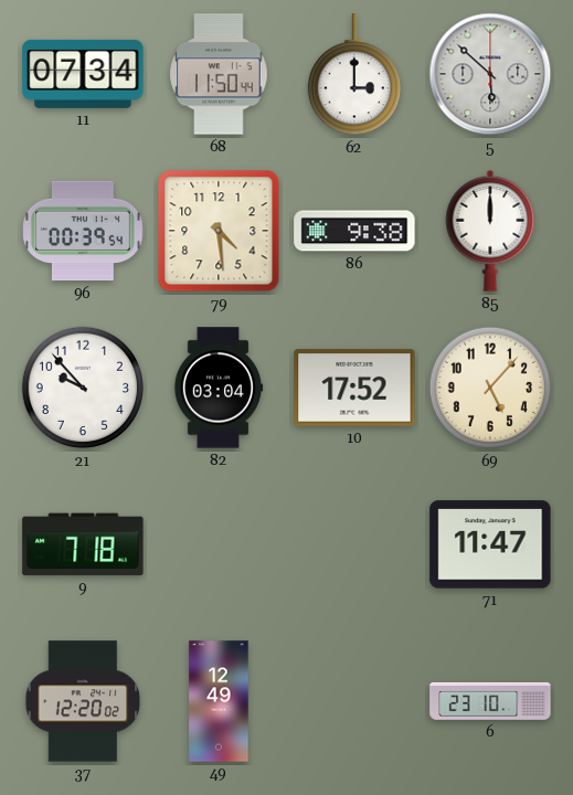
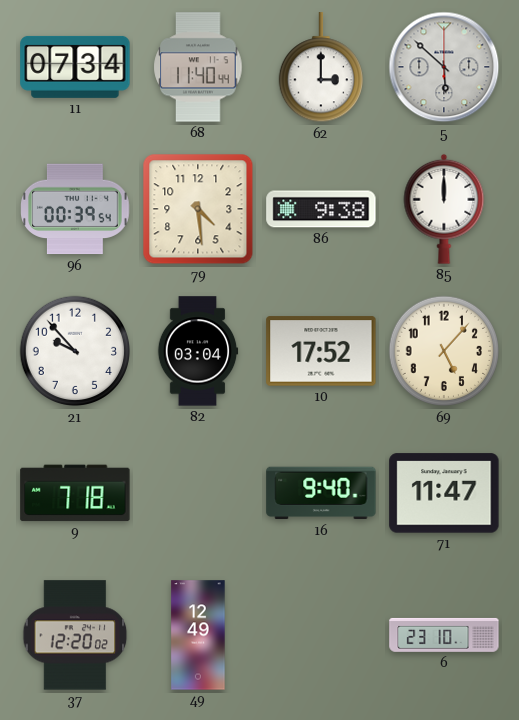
68: 11:50 -> 11:40
16: none -> 9:40
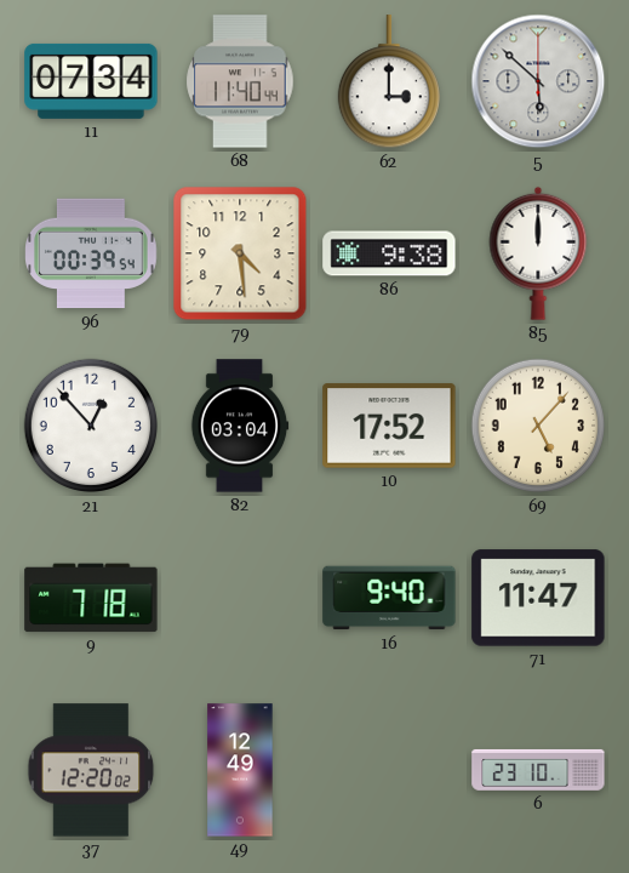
21: 9:53 -> 12:53
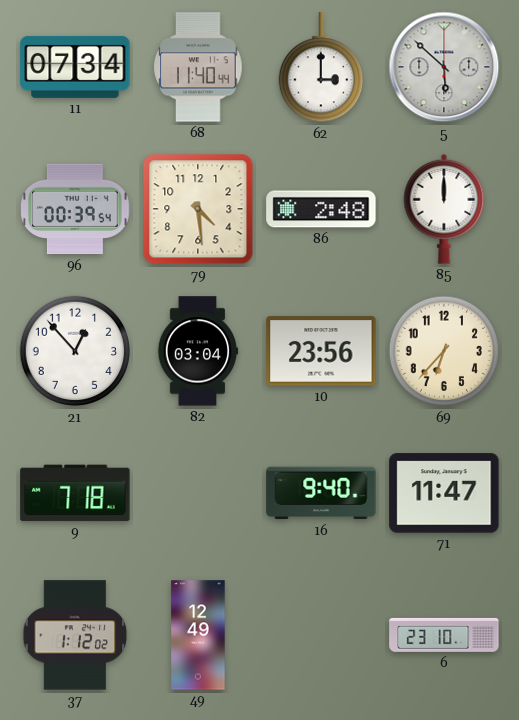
86: 9:38 -> 2:48
10: 17:52 -> 23:56
69: 5:07 -> 6:37
37: 12:20 -> 1:12
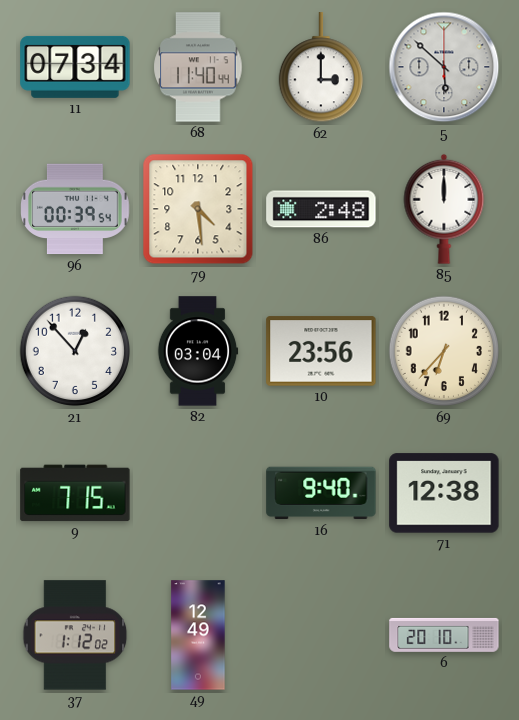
9: 7:18 -> 7:15
71: 11:47 -> 12:38
6: 23:10 -> 20:10
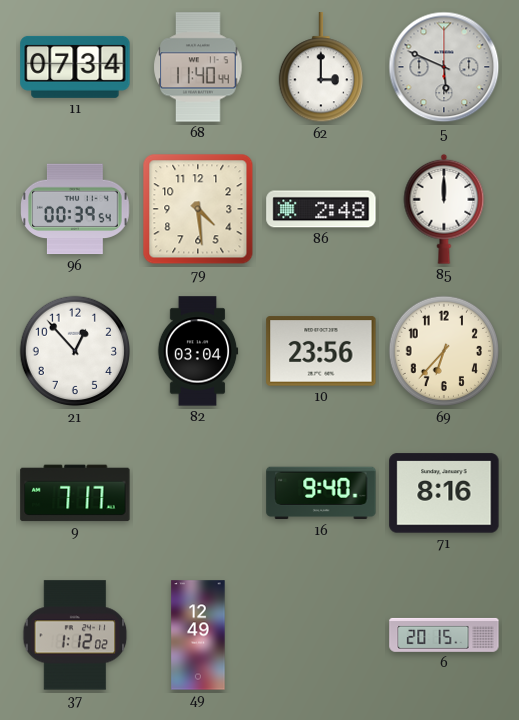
5: 5:52 -> 5:49
9: 7:15 -> 7:17
71: 12:38 -> 8:16
6: 20:10 -> 20:15
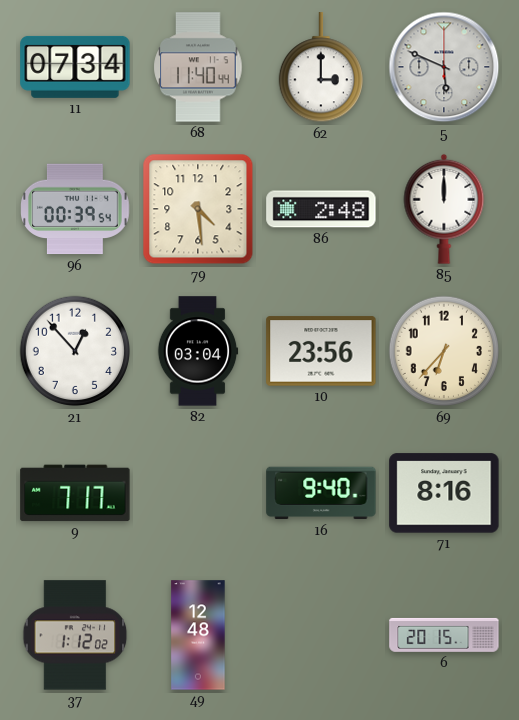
49: 12:49 -> 12:48
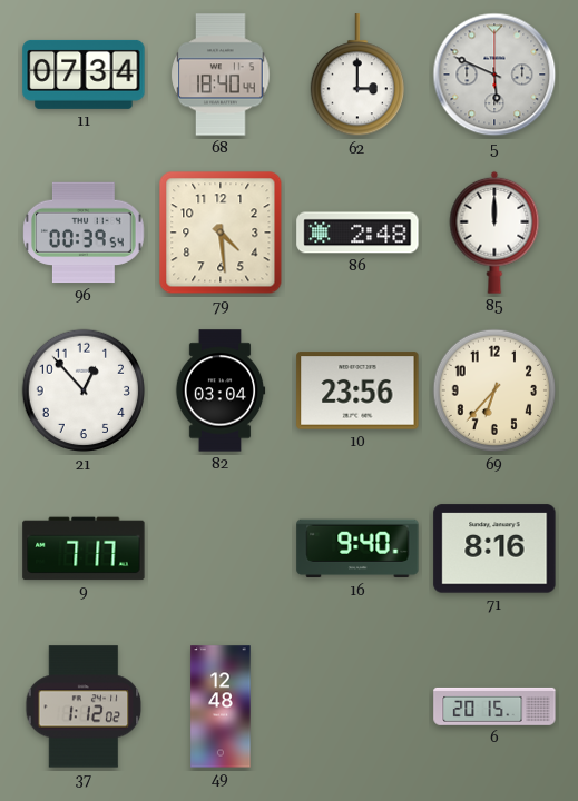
68: 11:40 -> 18:40
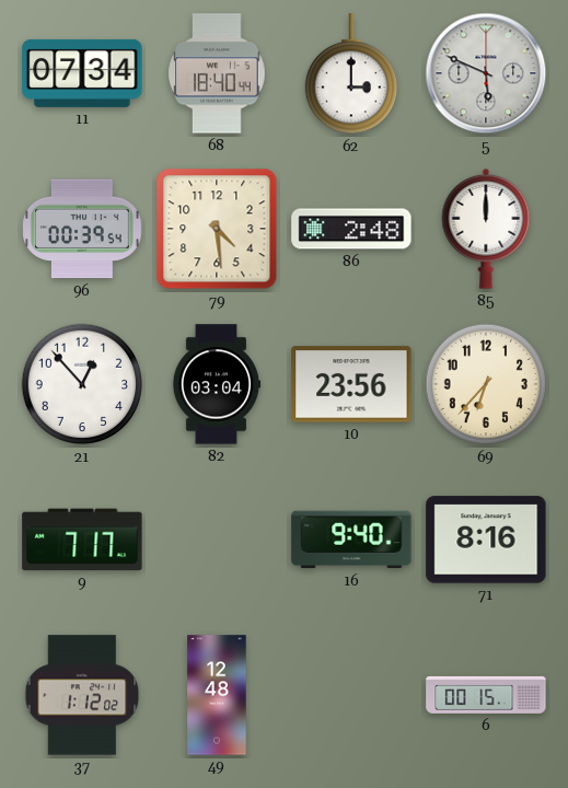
6: 20:15 -> 00:15
